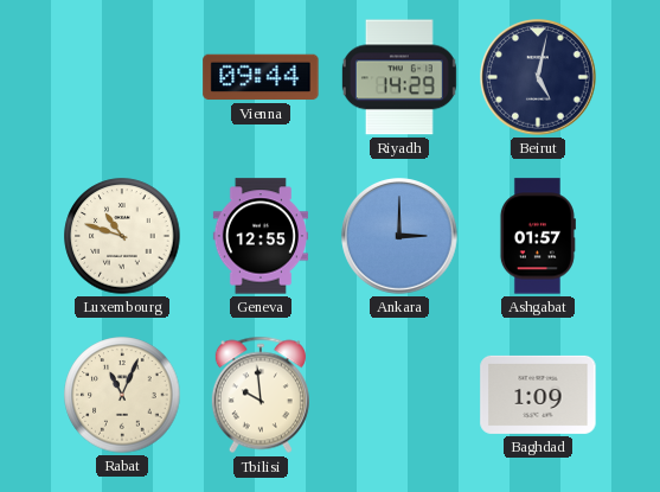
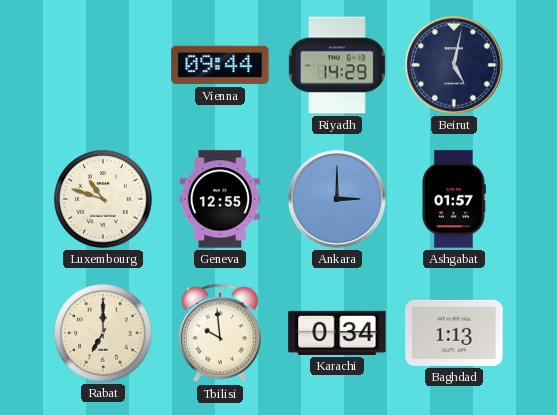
Rabat: 11:04 -> 7:00
Karachi: none -> 0:34
Baghdad: 1:09 -> 1:13
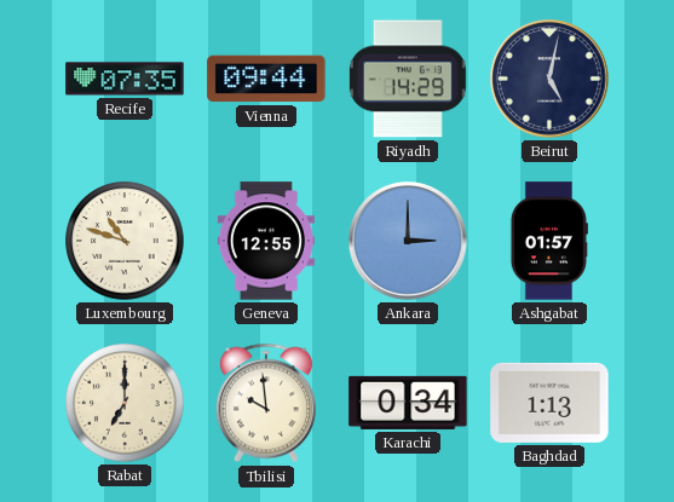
Recife: none -> 07:35
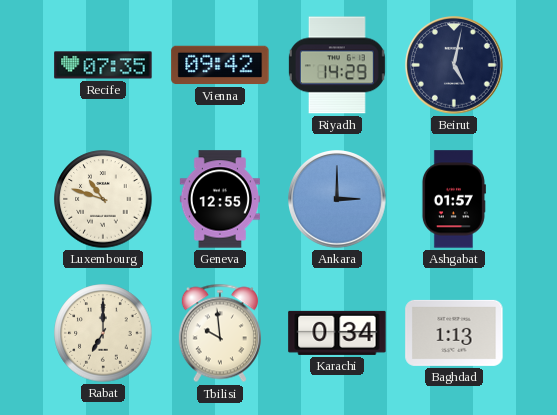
Vienna: 09:44 -> 09:42
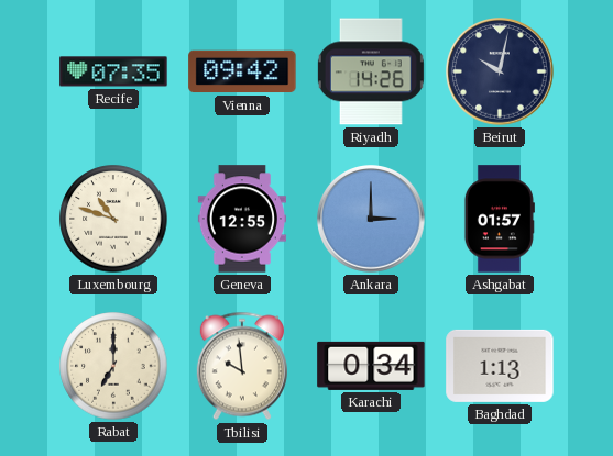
Riyadh: 14:29 -> 14:26
Beirut: 5:02 -> 10:02
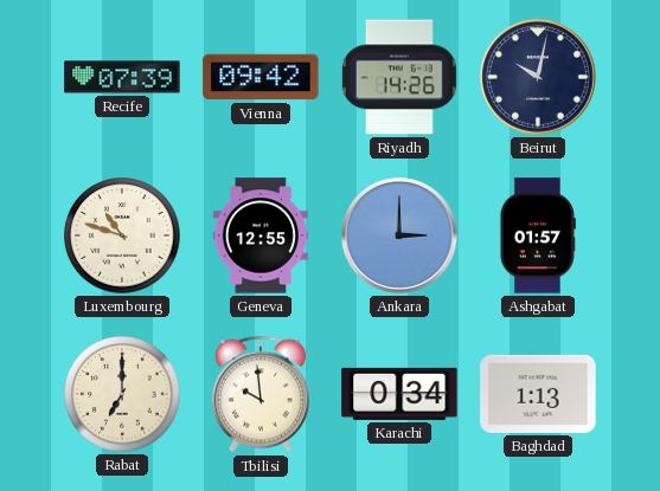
Recife: 07:35 -> 07:39
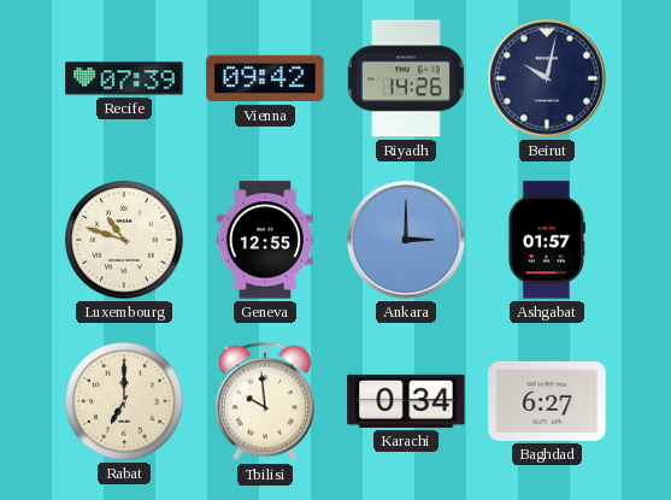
Baghdad: 1:13 -> 6:27
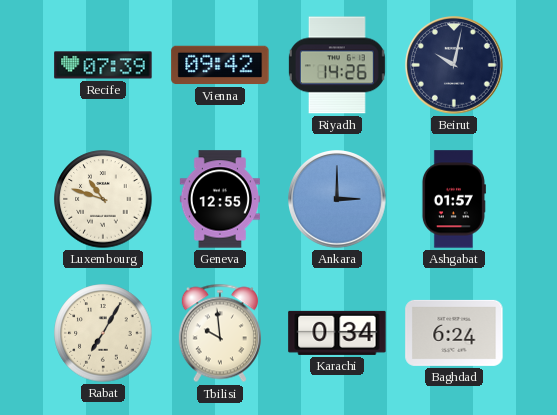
Rabat: 7:00 -> 7:05
Baghdad: 6:27 -> 6:24
